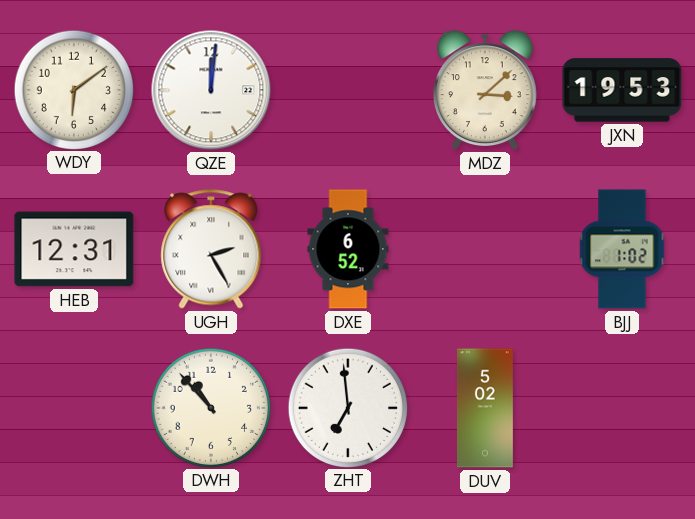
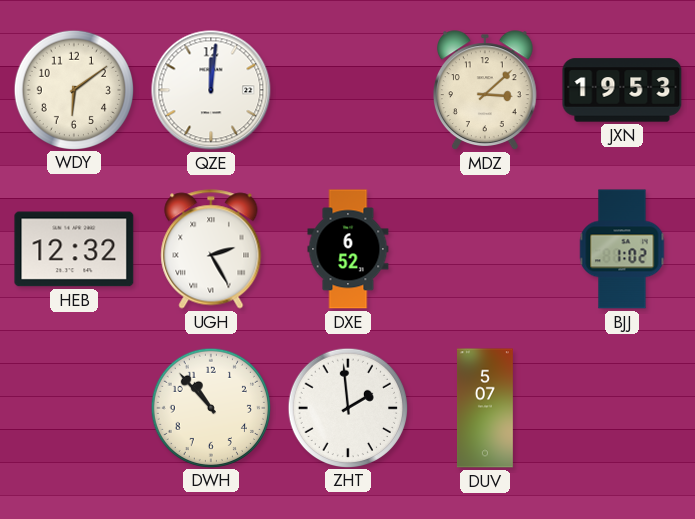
HEB: 12:31 -> 12:32
ZHT: 6:59 -> 1:59
DUV: 5:02 -> 5:07
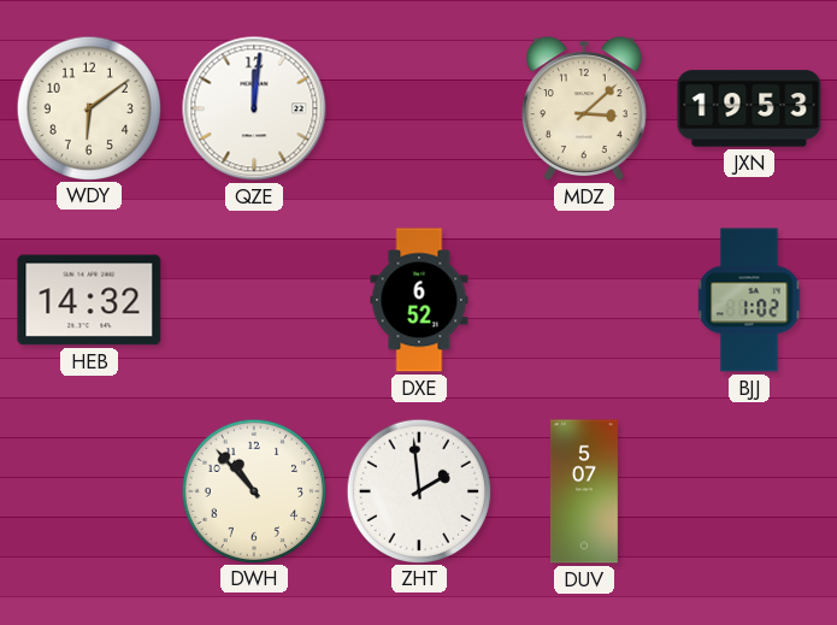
HEB: 12:32 -> 14:32
UGH: 2:25 -> none
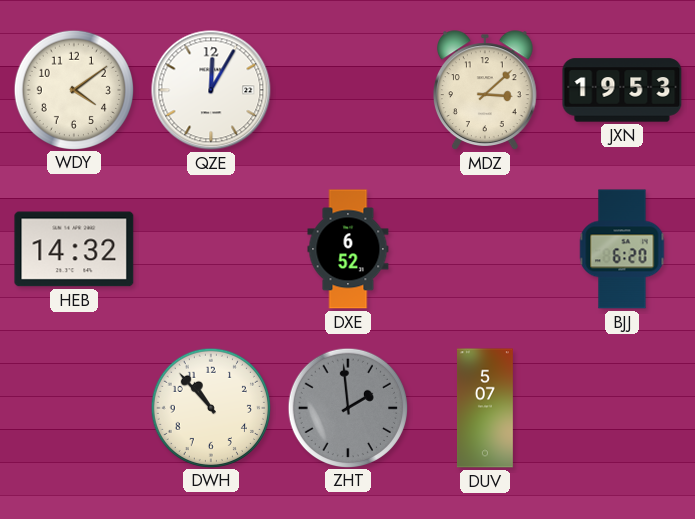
WDY: 6:09 -> 4:09
QZE: 12:01 -> 12:05
BJJ: 1:02 -> 6:20
ZHT dial: white -> grey
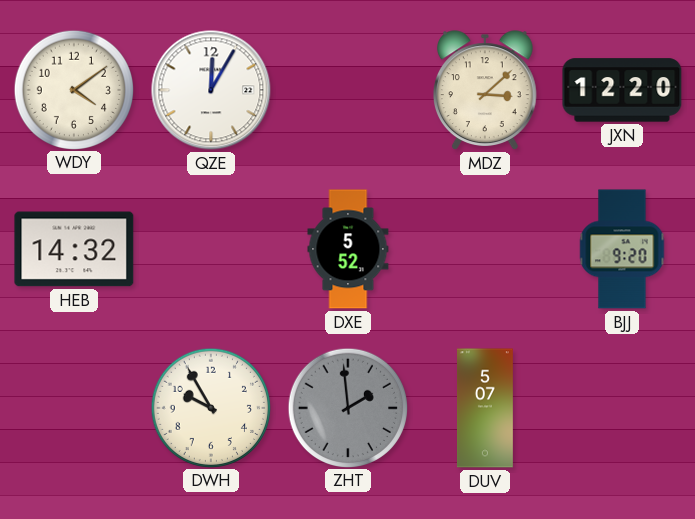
JXN: 19:53 -> 12:20
DXE: 6:52 -> 5:52
BJJ: 6:20 -> 9:20
DWH: 10:53 -> 9:55
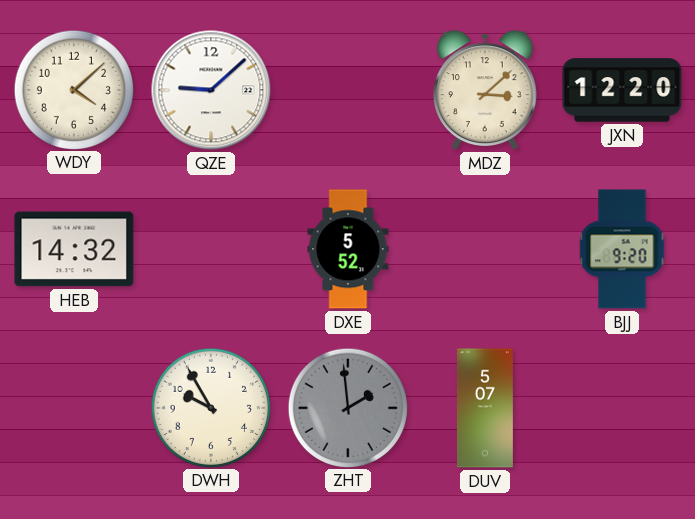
WDY: 4:09 -> 4:08
QZE: 12:05 -> 9:08
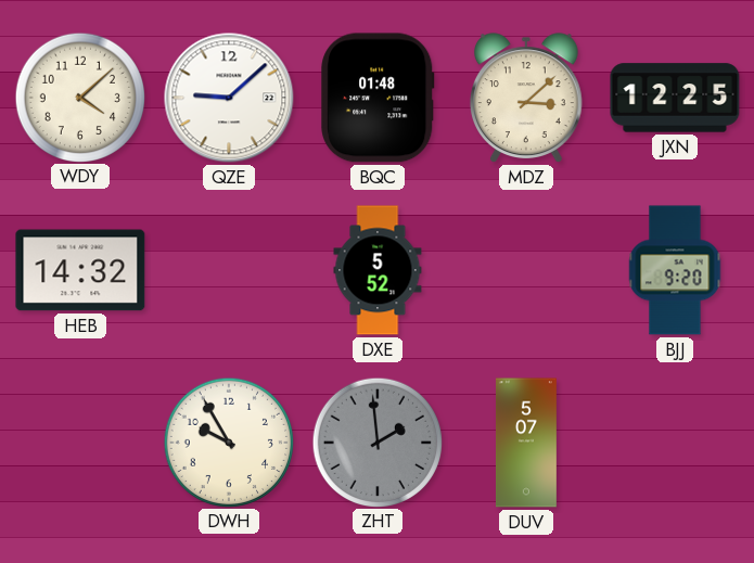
BQC: none -> 01:48
JXN: 12:20 -> 12:25
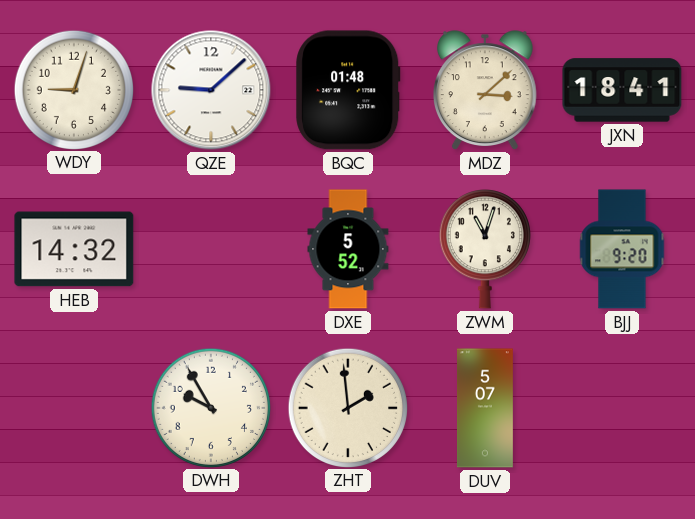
WDY: 4:08 -> 9:03
JXN: 12:25 -> 18:41
ZWM: none -> 11:03
ZHT dial: grey -> cream
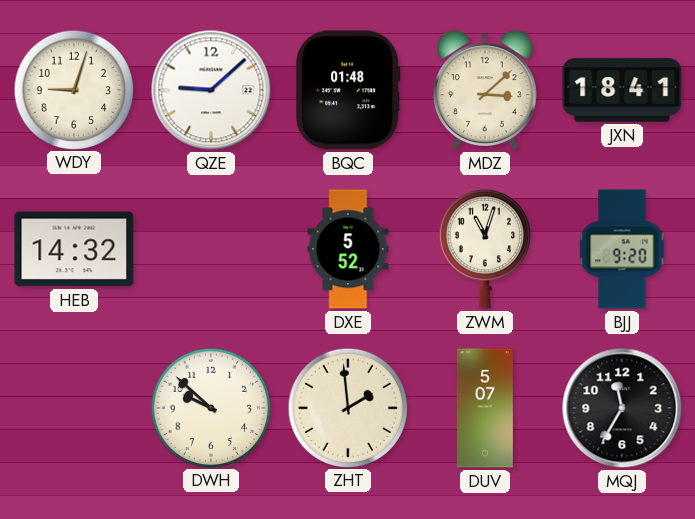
DWH: 9:55 -> 9:52
MQJ: none -> 11:35
